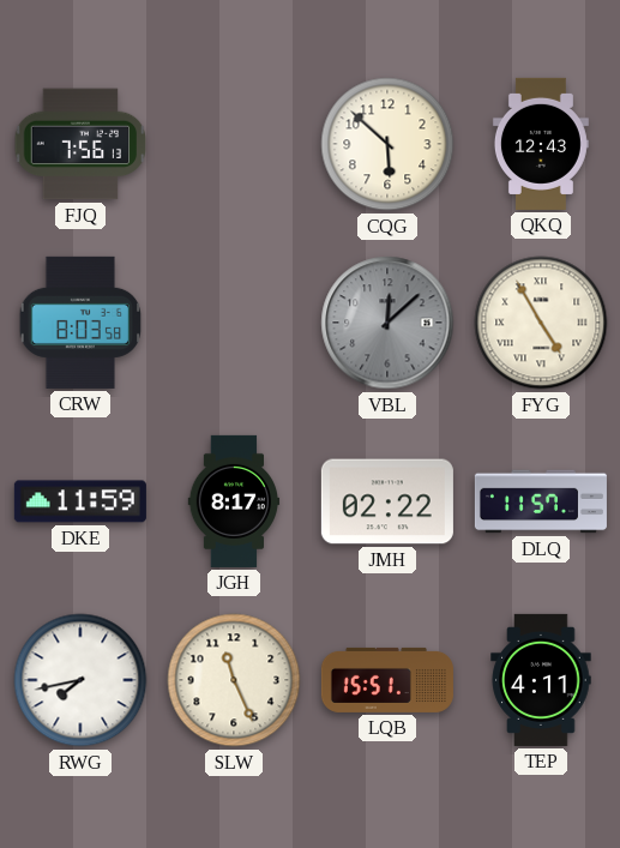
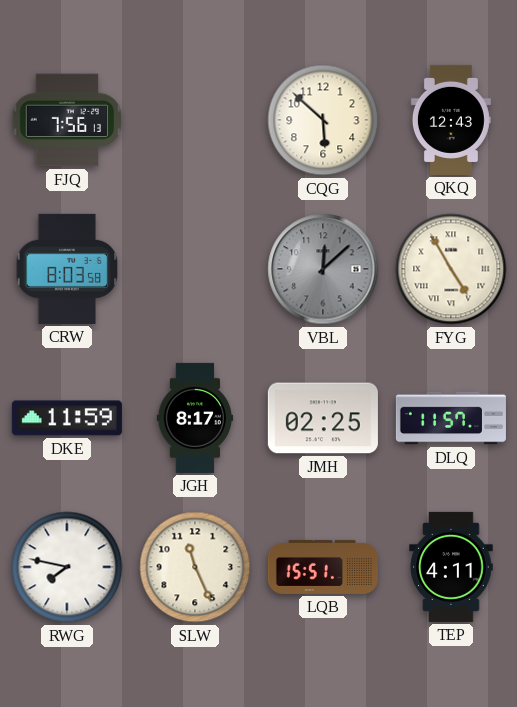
JMH: 02:22 -> 02:25
RWG: 7:43 -> 7:47
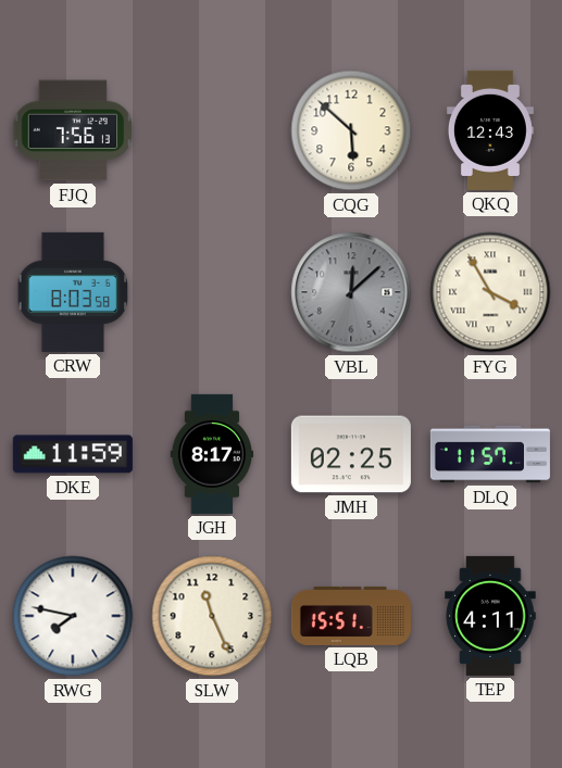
FYG: 4:55 -> 3:55
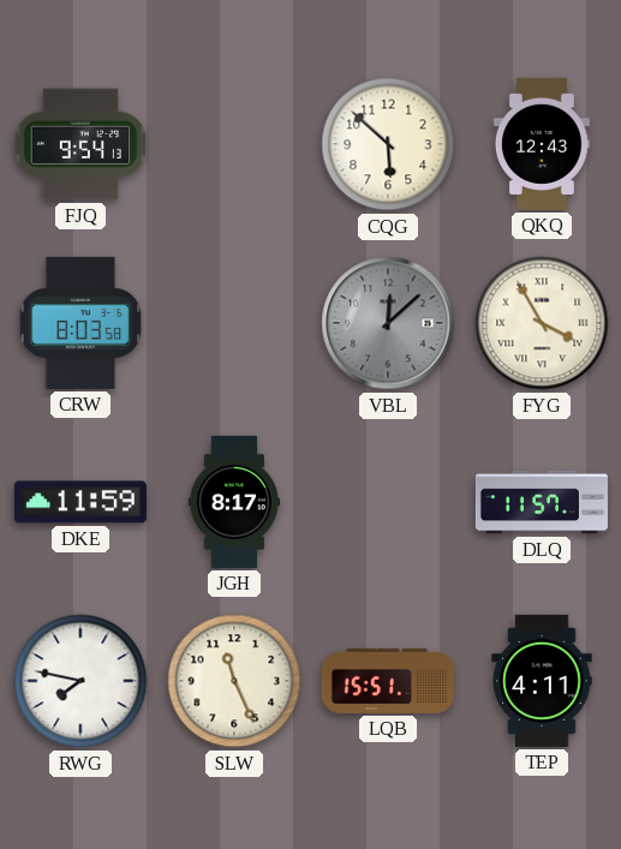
FJQ: 7:56 -> 9:54
JMH: 02:25 -> none
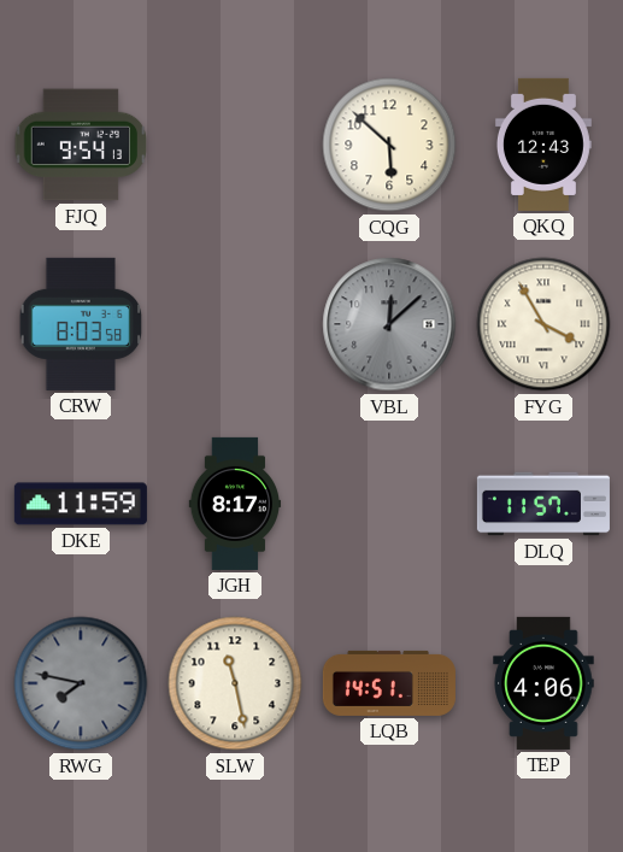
RWG dial: white -> grey
SLW: 11:26 -> 11:28
LQB: 15:51 -> 14:51
TEP: 4:11 -> 4:06
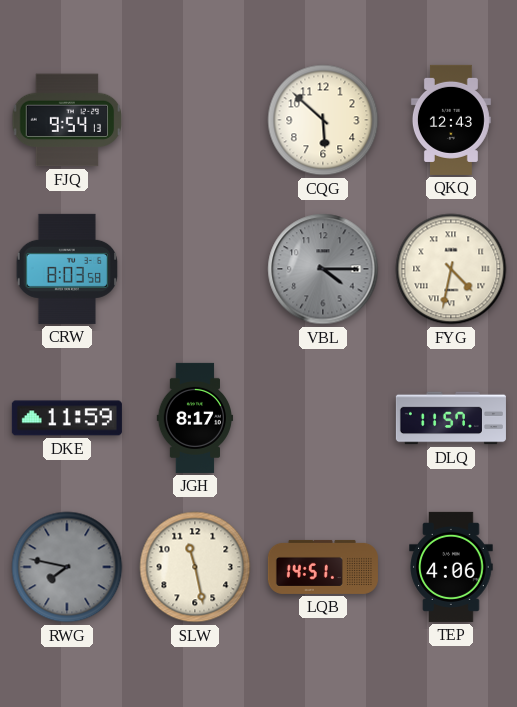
VBL: 12:08 -> 4:15
FYG: 3:55 -> 4:32
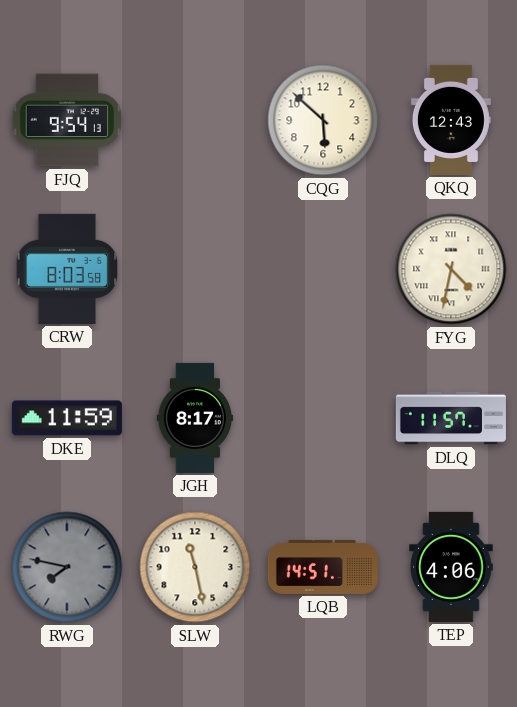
VBL: 4:15 -> none
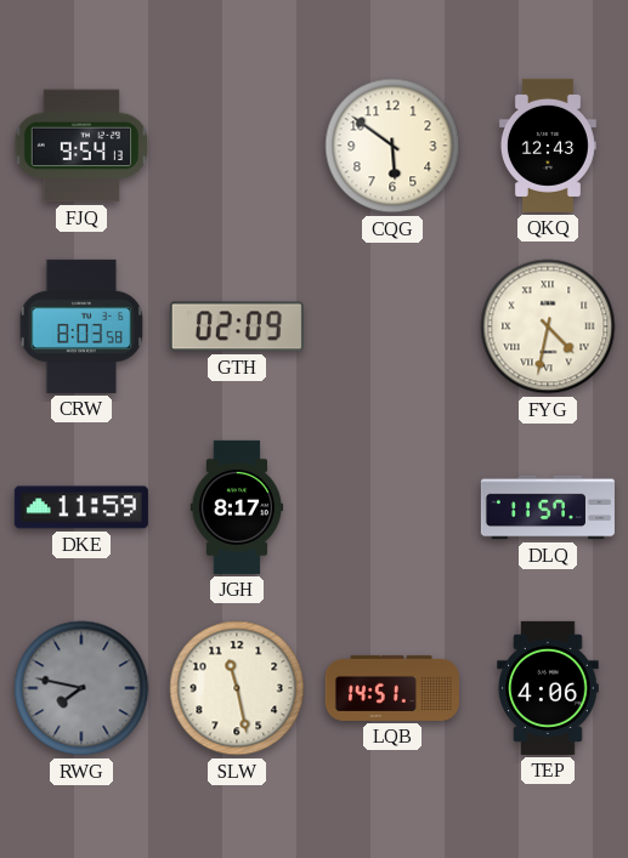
CQG: 5:52 -> 5:51
GTH: none -> 02:09
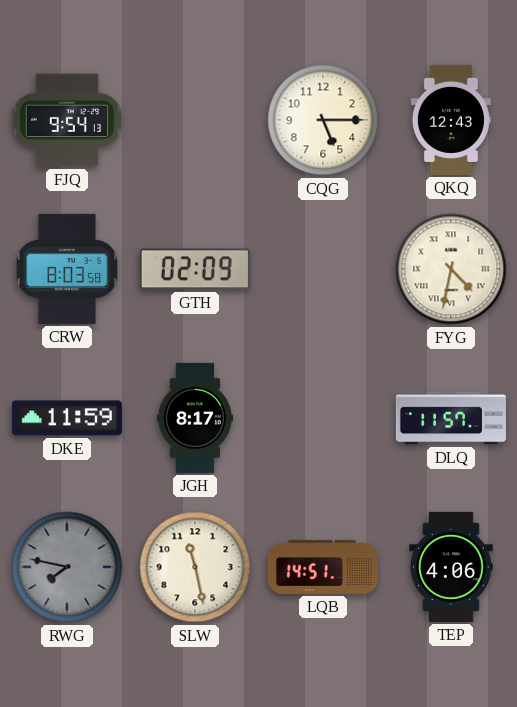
CQG: 5:51 -> 5:15
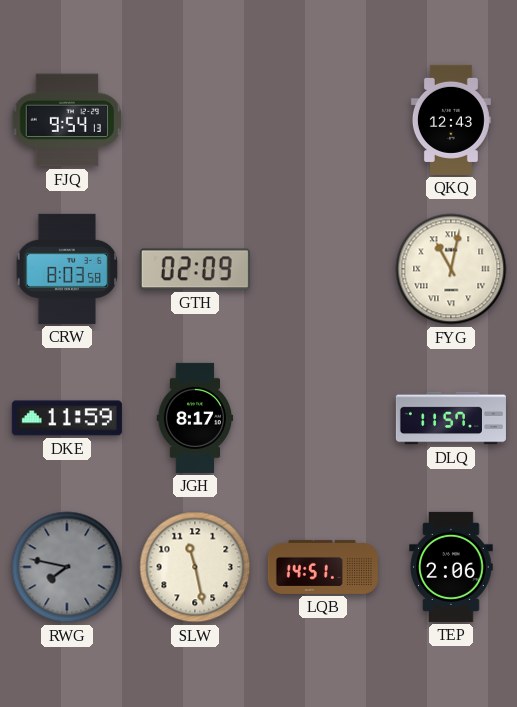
CQG: 5:15 -> none
FYG: 4:32 -> 11:02
TEP: 4:06 -> 2:06
